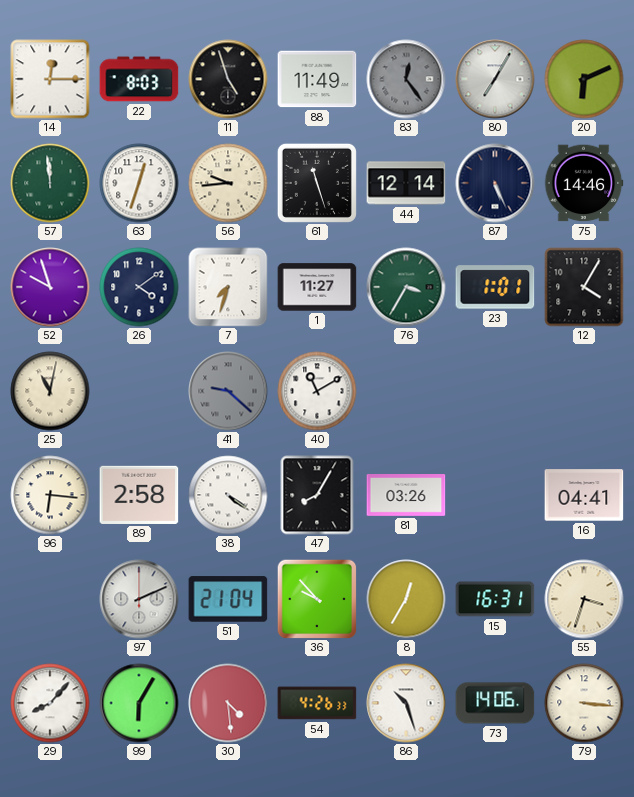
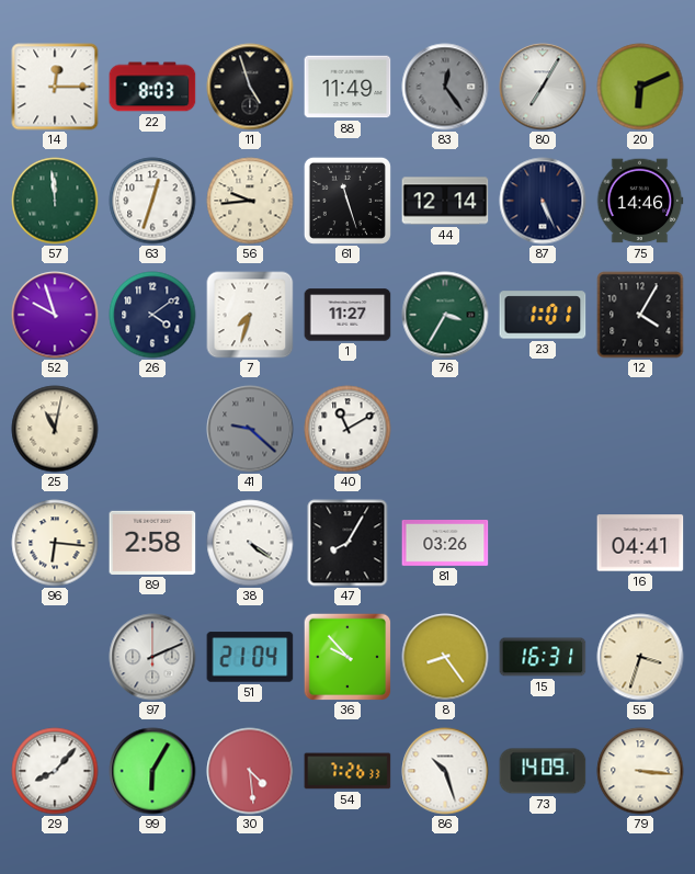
8: 12:35 -> 8:24
54: 4:26 -> 7:26
73: 14:06 -> 14:09
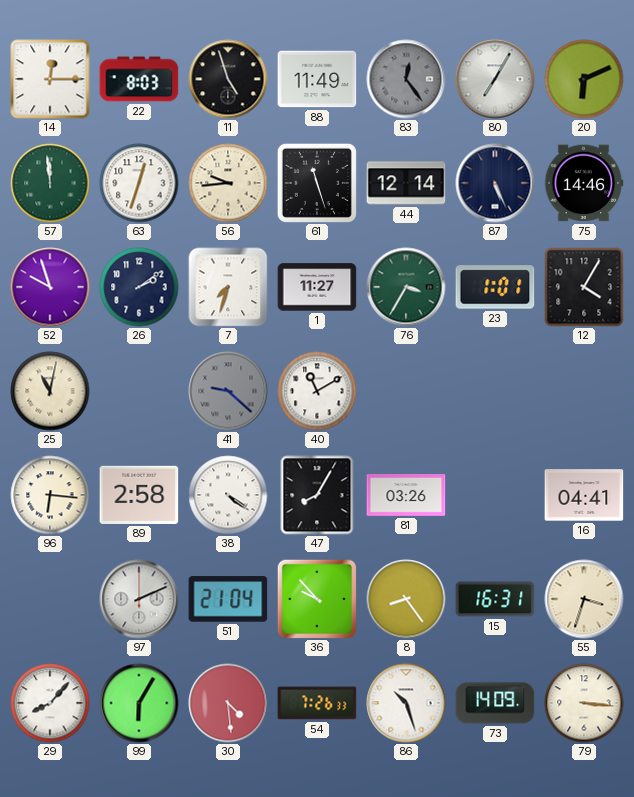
26: 4:09 -> 2:09
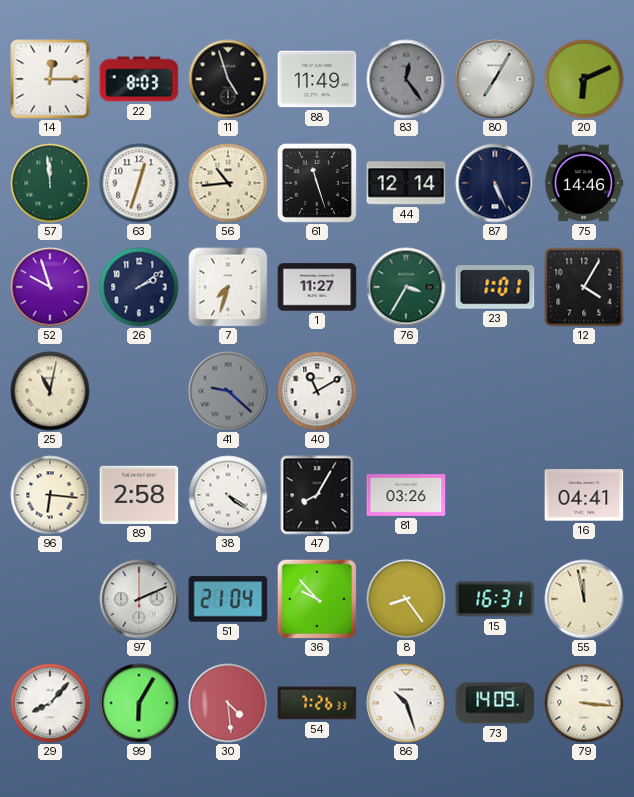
56: 9:44 -> 10:44
55: 3:33 -> 11:58
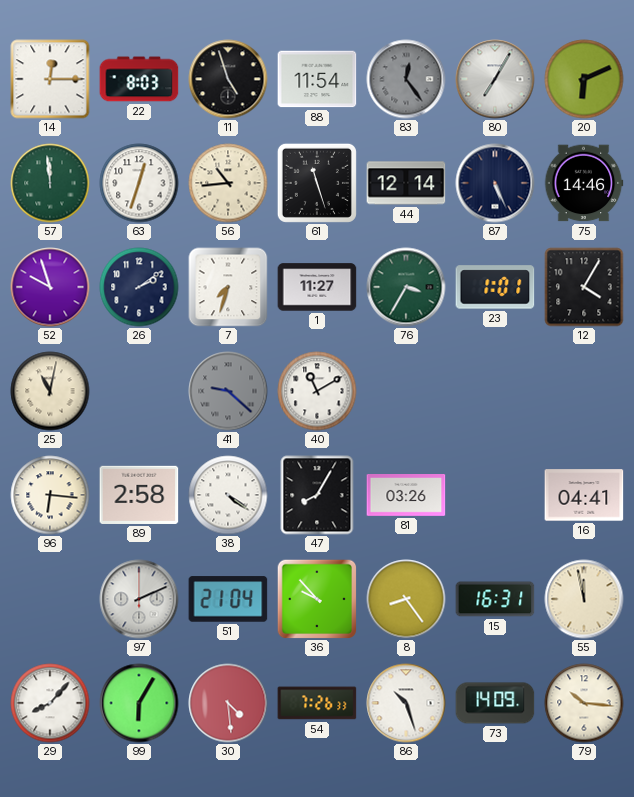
88: 11:49 -> 11:54
79: 3:16 -> 10:16
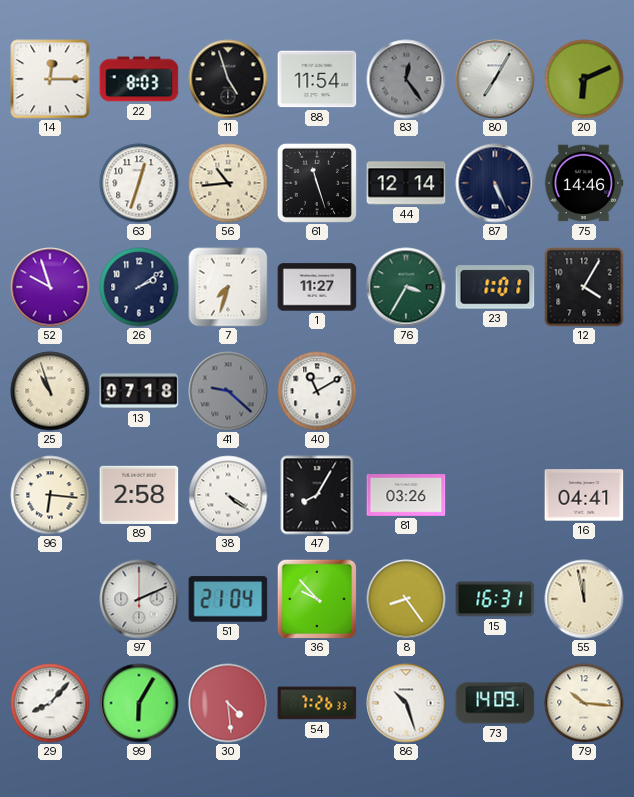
57: 11:59 -> none
25: 11:02 -> 10:57
13: none -> 07:18
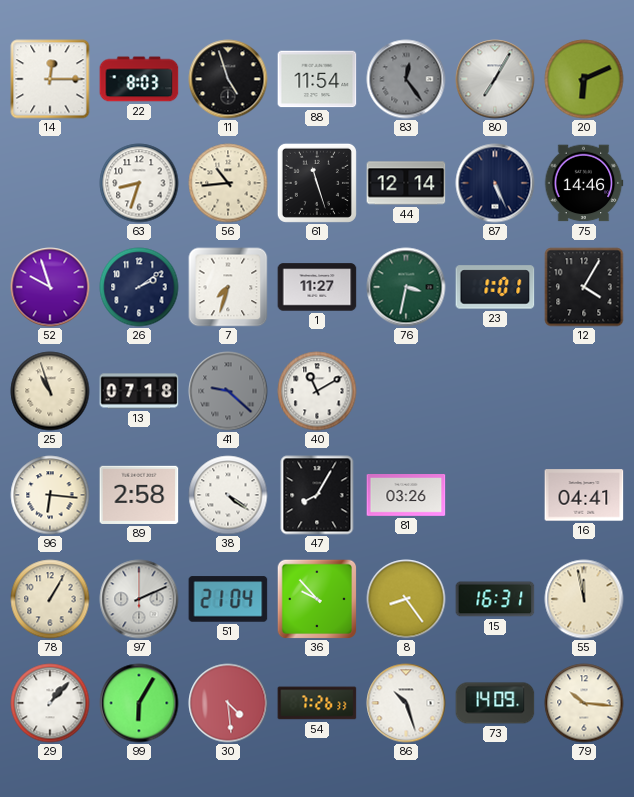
63: 12:33 -> 8:33
76: 3:35 -> 3:32
78: none -> 1:05
29: 8:07 -> 1:07
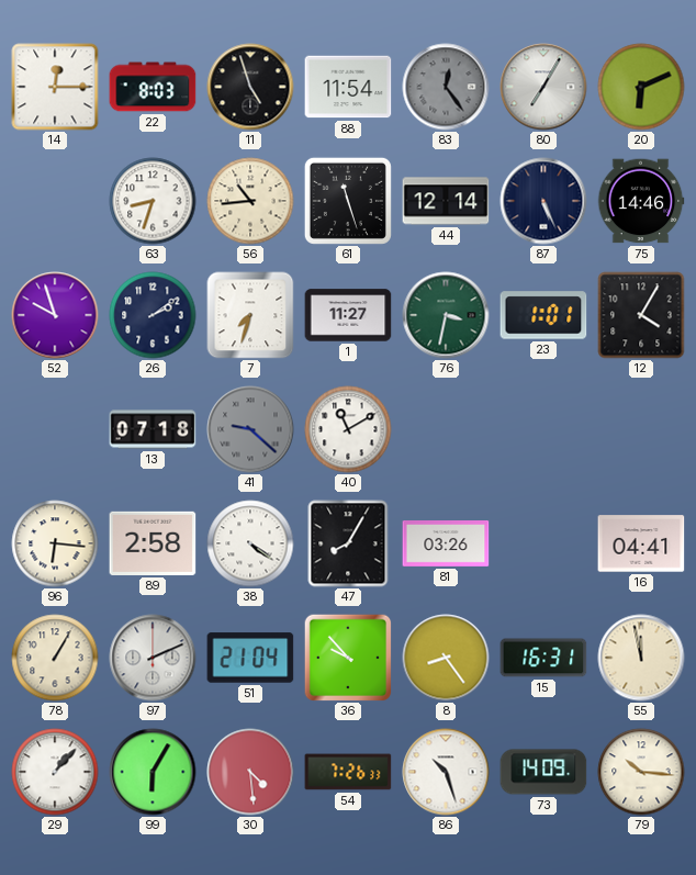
25: 10:57 -> none
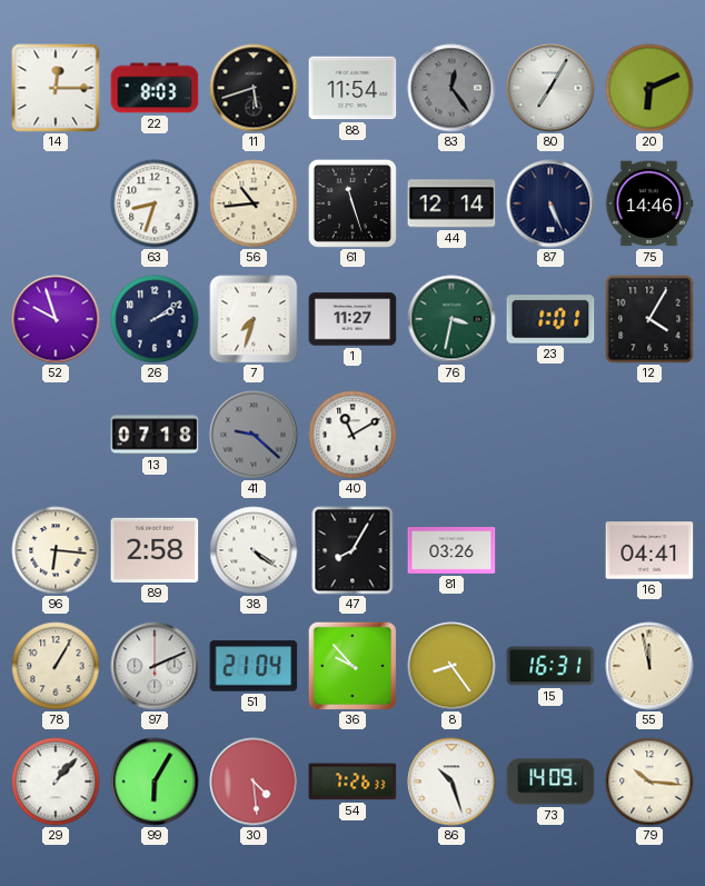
11: 4:57 -> 5:42
